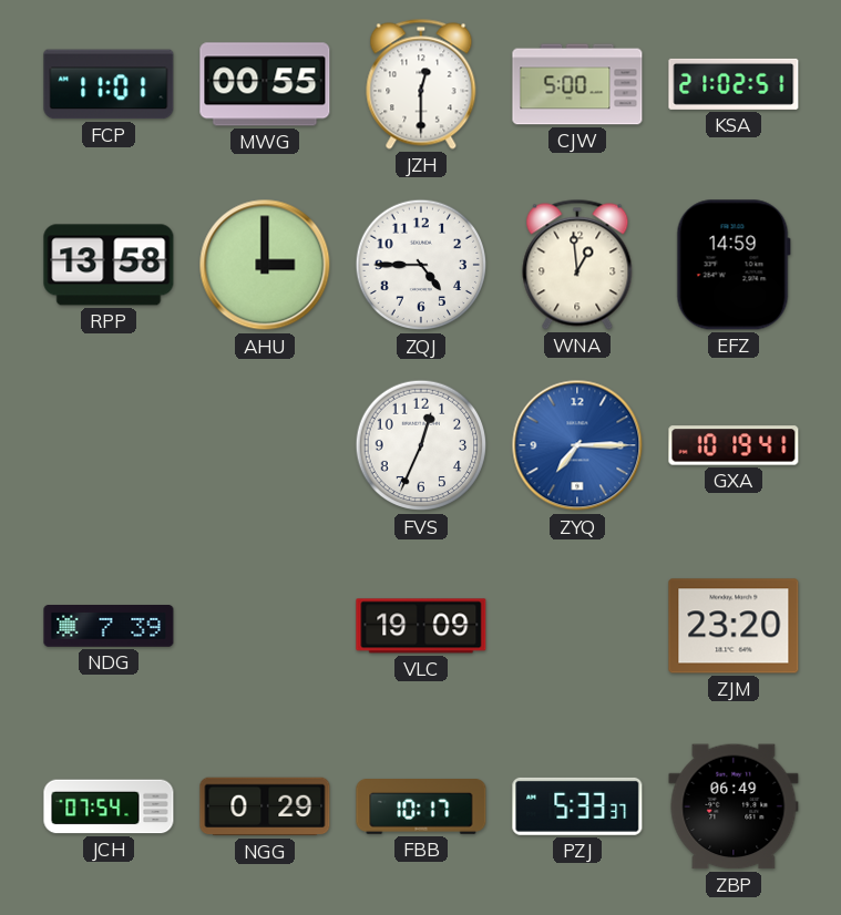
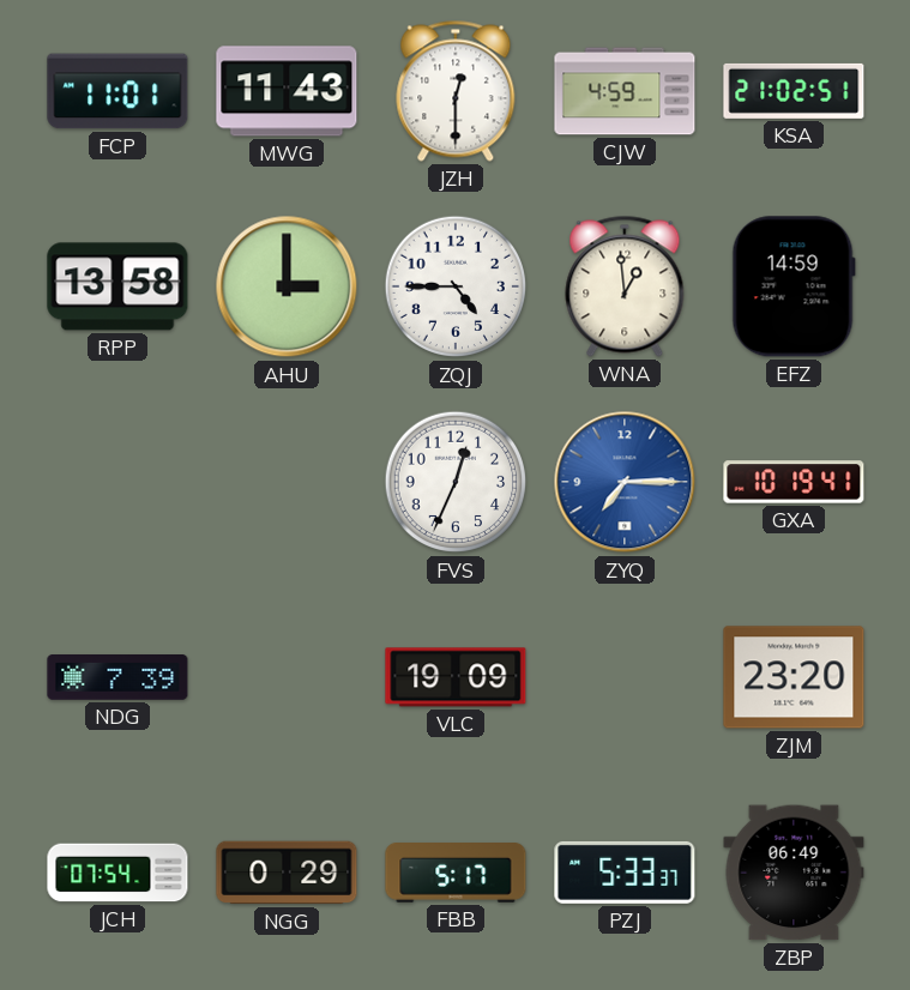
MWG: 00:55 -> 11:43
CJW: 5:00 -> 4:59
FBB: 10:17 -> 5:17
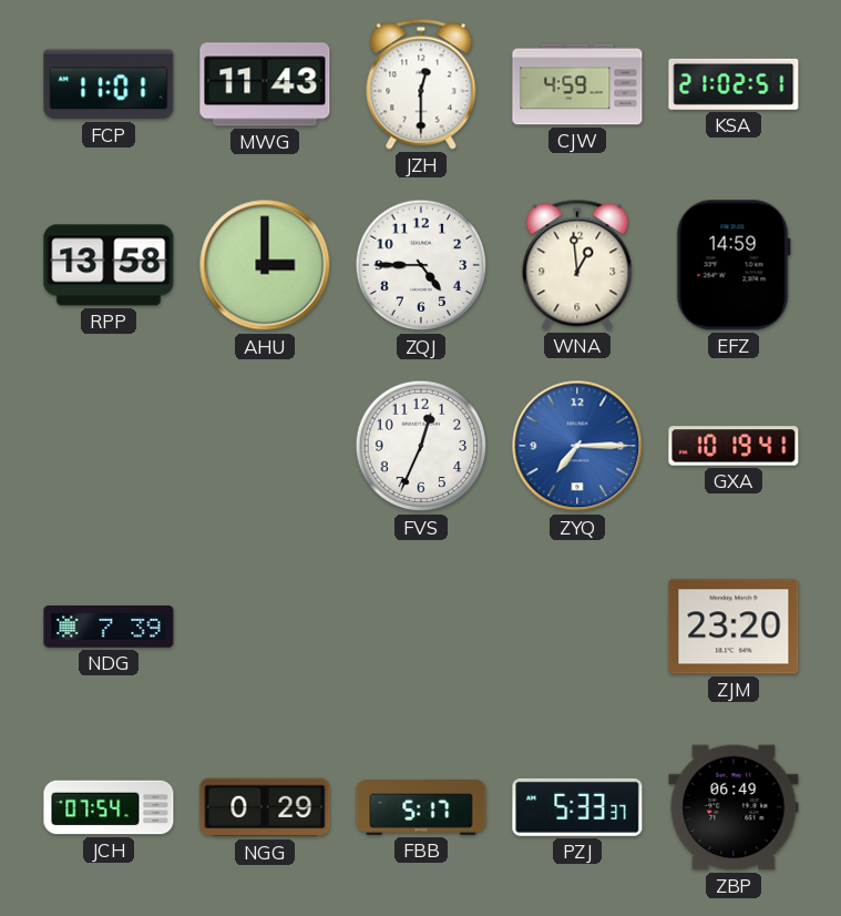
VLC: 19:09 -> none
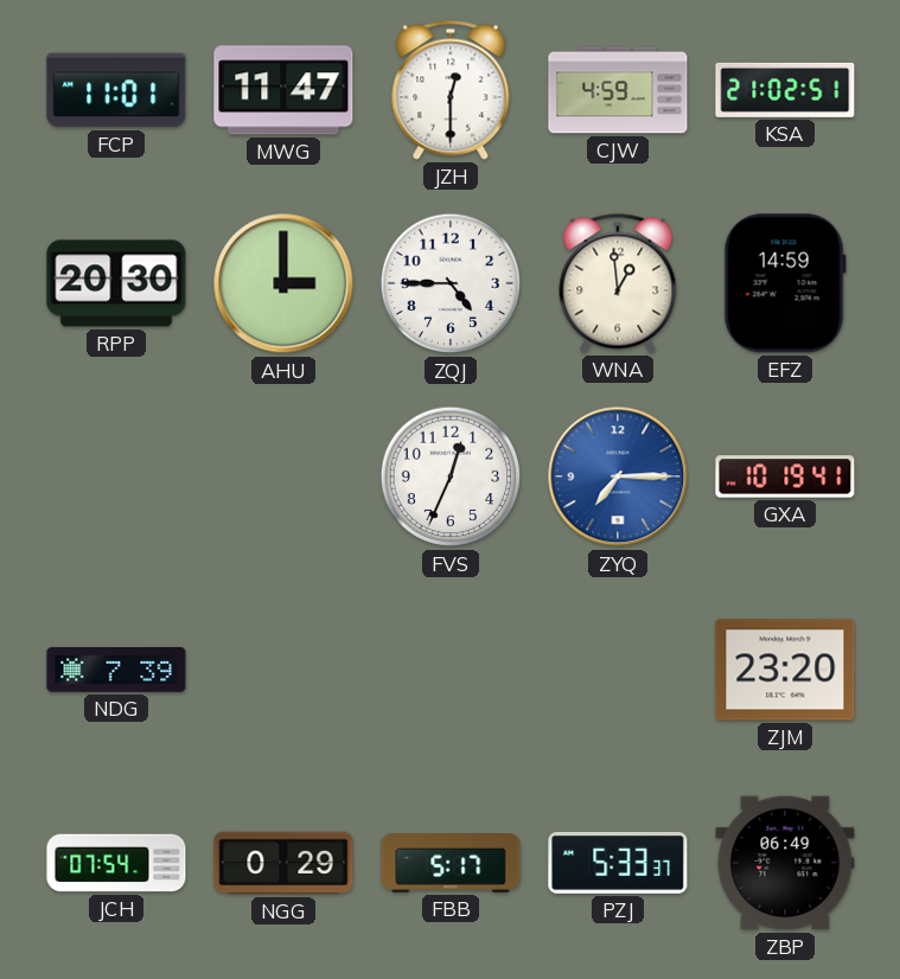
MWG: 11:43 -> 11:47
RPP: 13:58 -> 20:30
